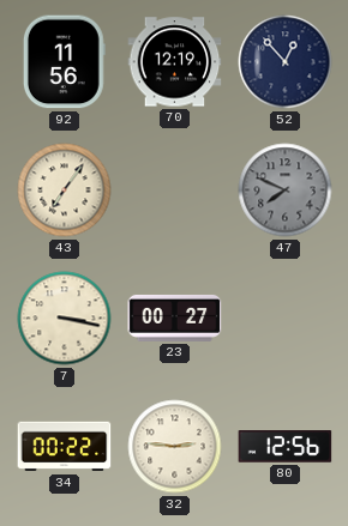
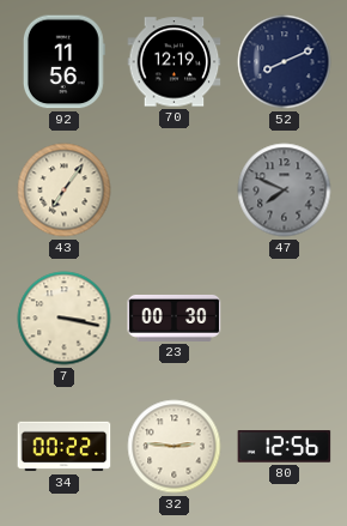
52: 12:53 -> 8:11
23: 00:27 -> 00:30
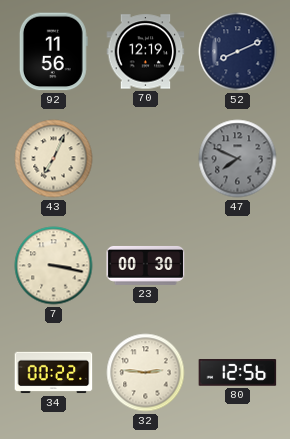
43: 7:06 -> 7:04
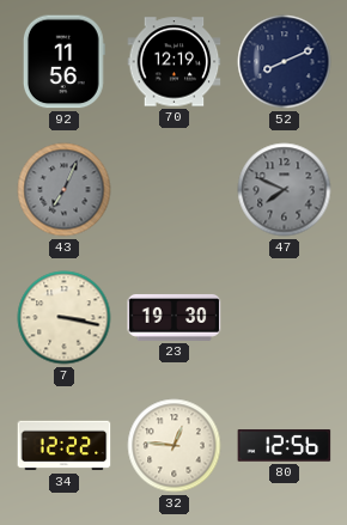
43 dial: cream -> grey
23: 00:30 -> 19:30
34: 00:22 -> 12:22
32: 2:46 -> 12:46
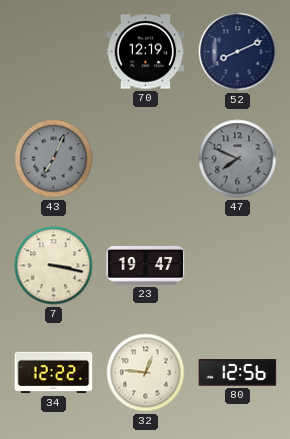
92: 11:56 -> none
23: 19:30 -> 19:47
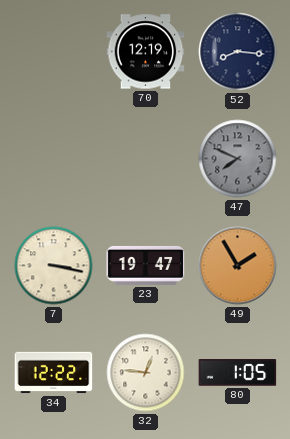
52: 8:11 -> 8:16
43: 7:04 -> none
49: none -> 1:55
80: 12:56 -> 1:05
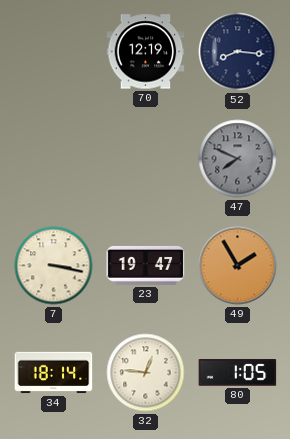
34: 12:22 -> 18:14
